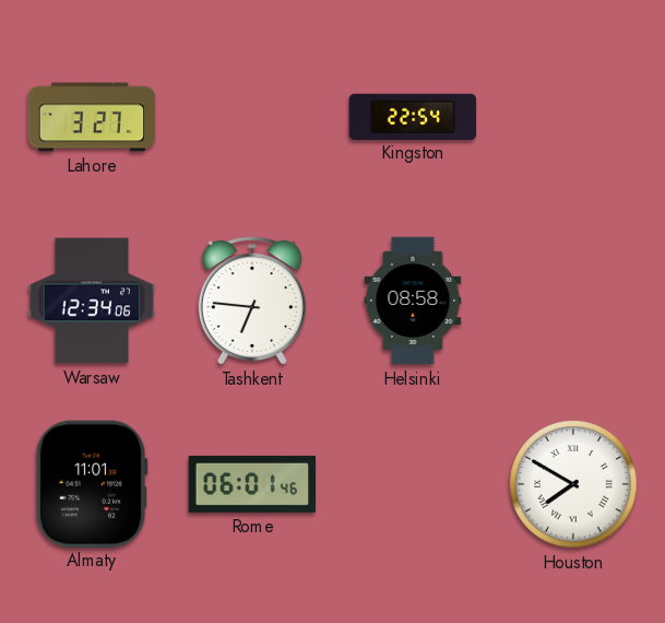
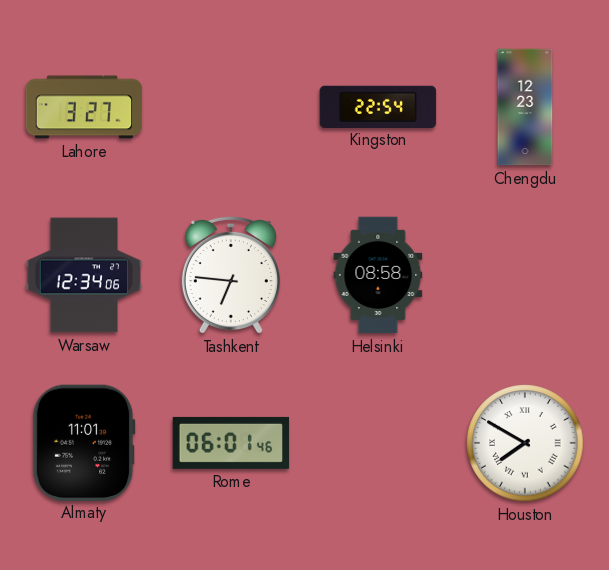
Chengdu: none -> 12:23
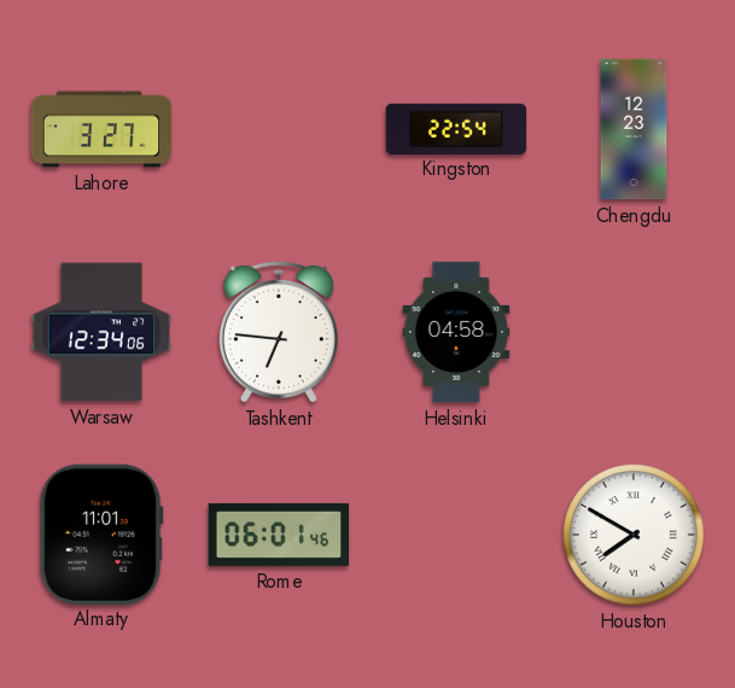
Helsinki: 08:58 -> 04:58
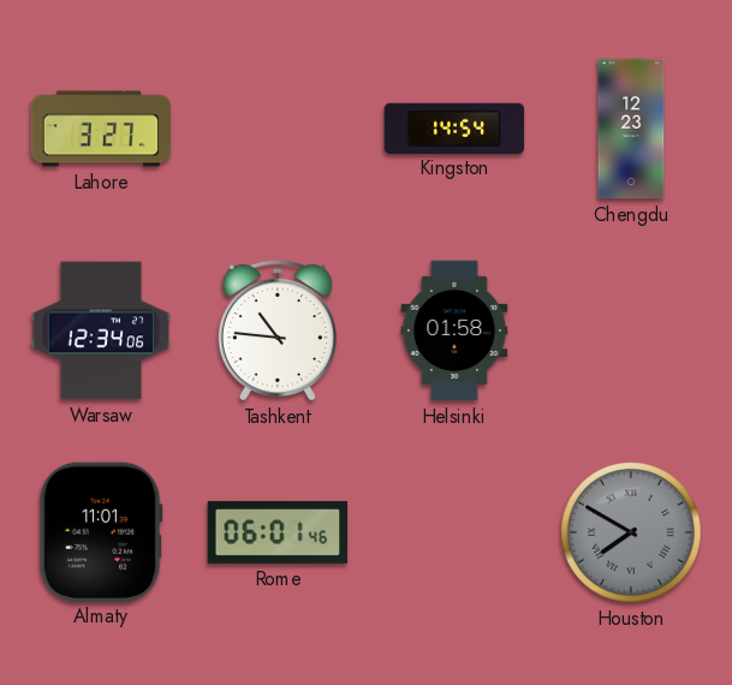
Kingston: 22:54 -> 14:54
Tashkent: 6:46 -> 10:46
Helsinki: 04:58 -> 01:58
Houston dial: white -> grey
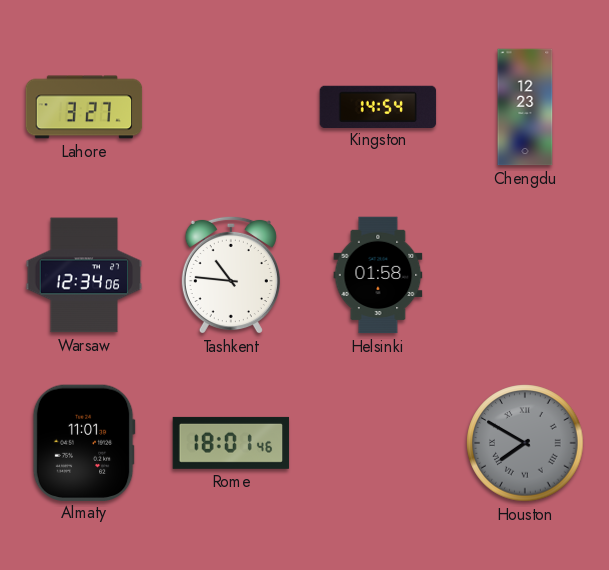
Rome: 06:01 -> 18:01
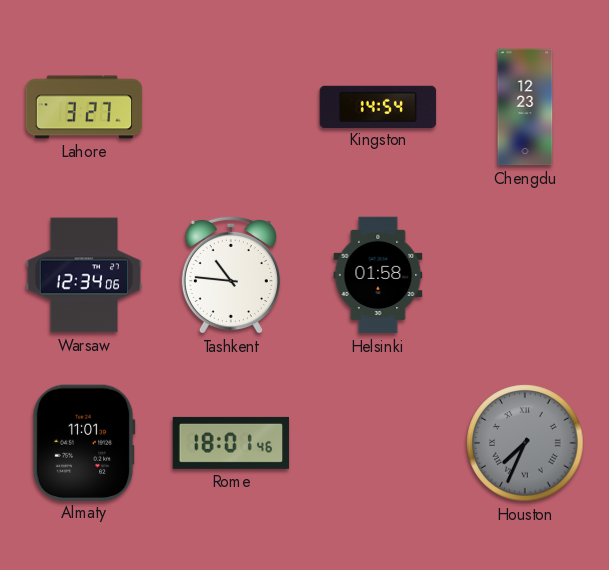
Houston: 7:50 -> 7:34
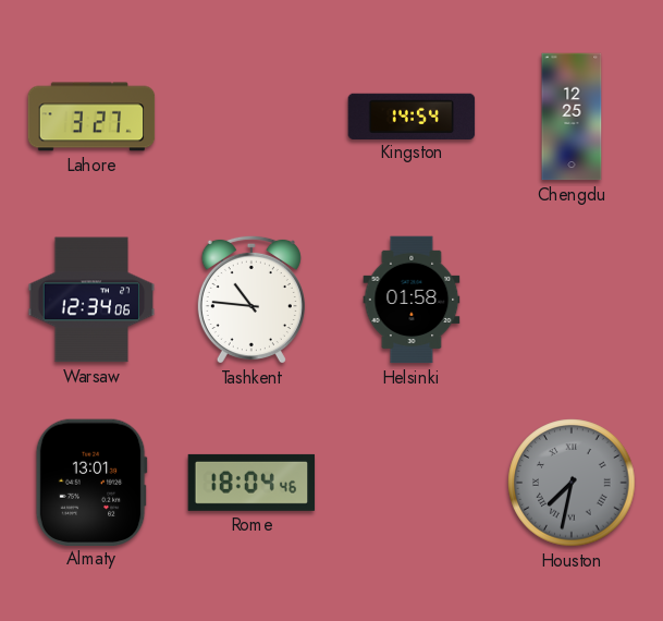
Chengdu: 12:23 -> 12:25
Almaty: 11:01 -> 13:01
Rome: 18:01 -> 18:04
Houston: 7:34 -> 7:32
